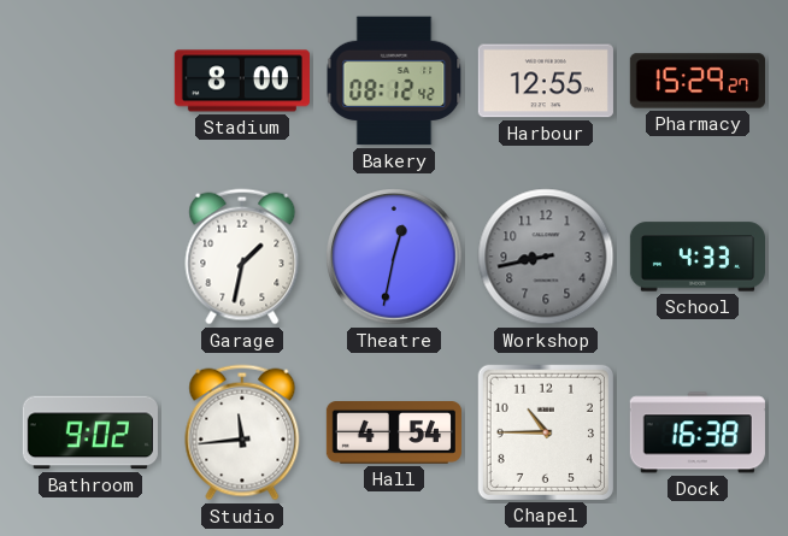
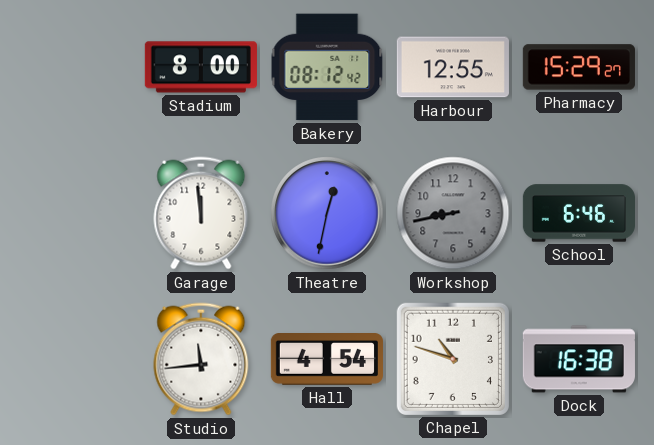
Garage: 1:32 -> 11:59
School: 4:33 -> 6:46
Bathroom: 9:02 -> none
Chapel: 10:45 -> 10:48
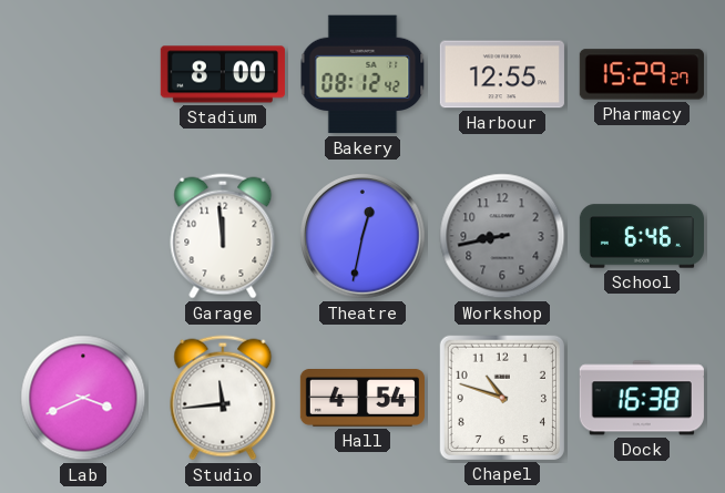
Lab: none -> 3:41
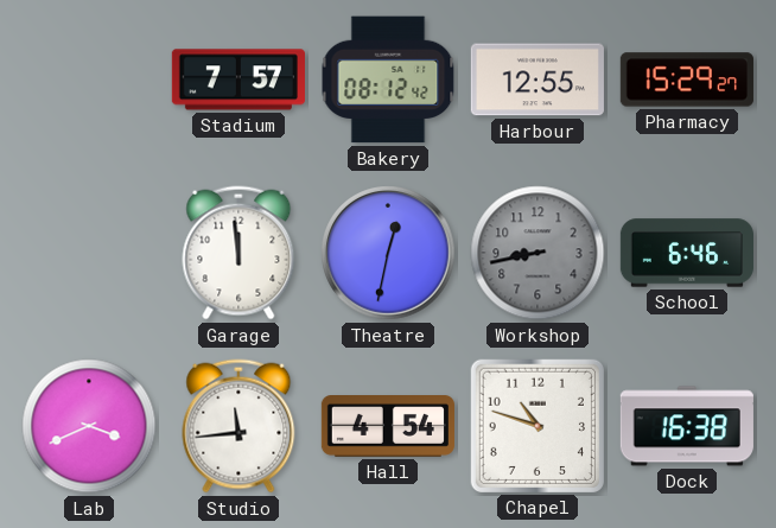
Stadium: 8:00 -> 7:57
